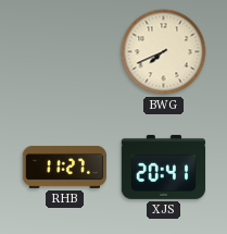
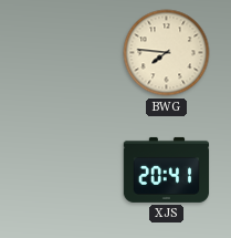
BWG: 7:41 -> 7:46
RHB: 11:27 -> none
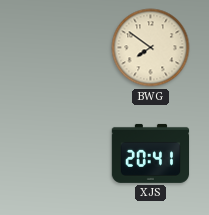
BWG: 7:46 -> 7:51
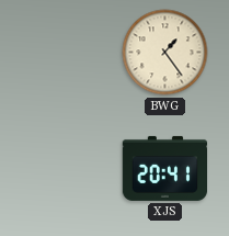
BWG: 7:51 -> 1:24
